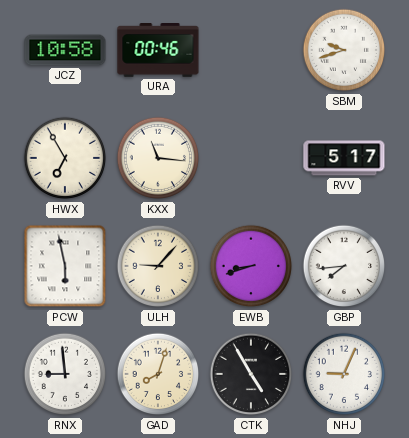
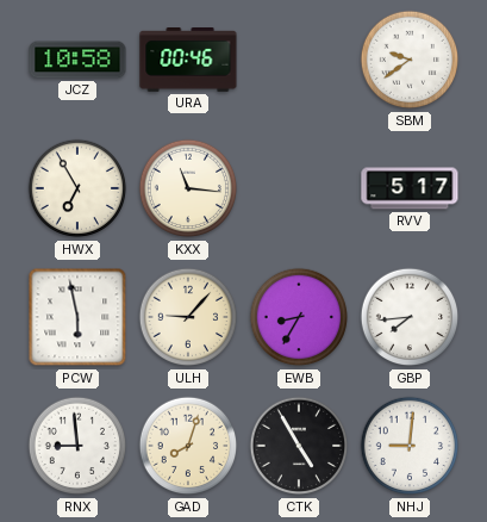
SBM: 9:42 -> 9:39
EWB: 8:42 -> 8:35
NHJ: 9:04 -> 9:01
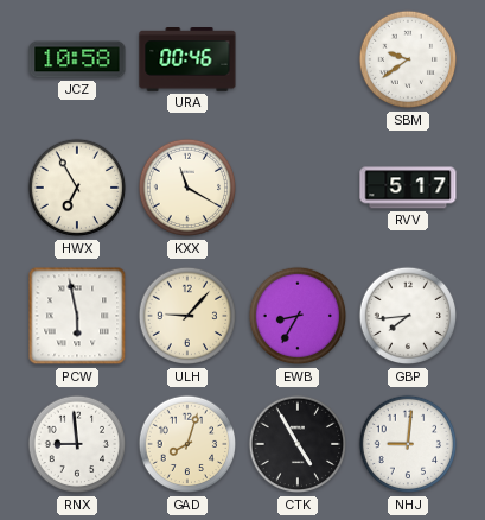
KXX: 11:16 -> 11:20
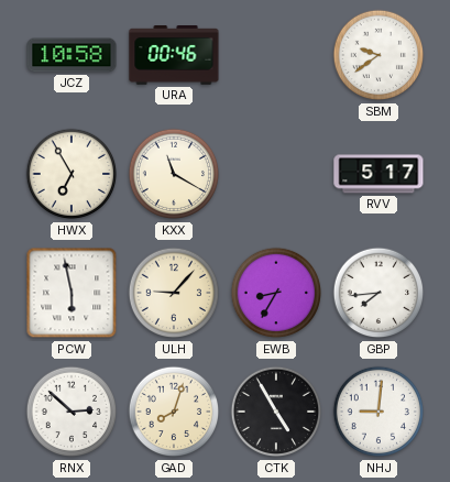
RNX: 8:59 -> 2:52
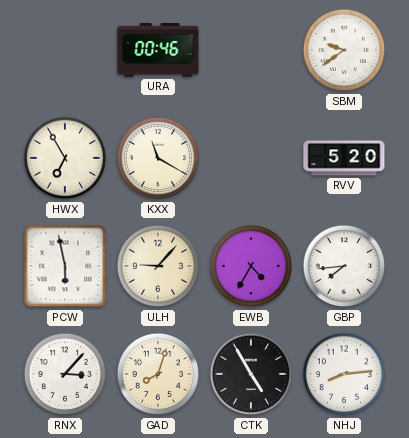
JCZ: 10:58 -> none
RVV: 5:17 -> 5:20
EWB: 8:35 -> 4:35
RNX: 2:52 -> 3:07
NHJ: 9:01 -> 8:14
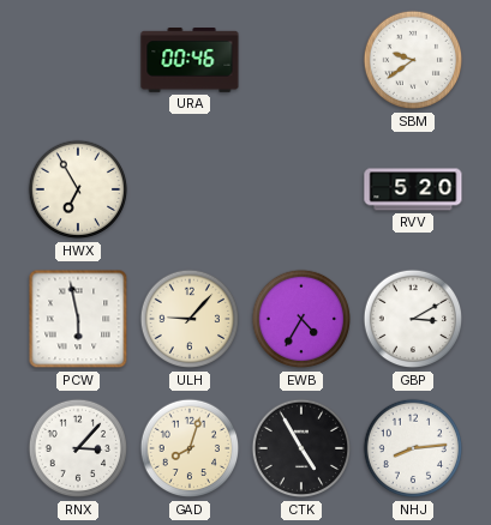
KXX: 11:20 -> none
GBP: 7:44 -> 3:10
